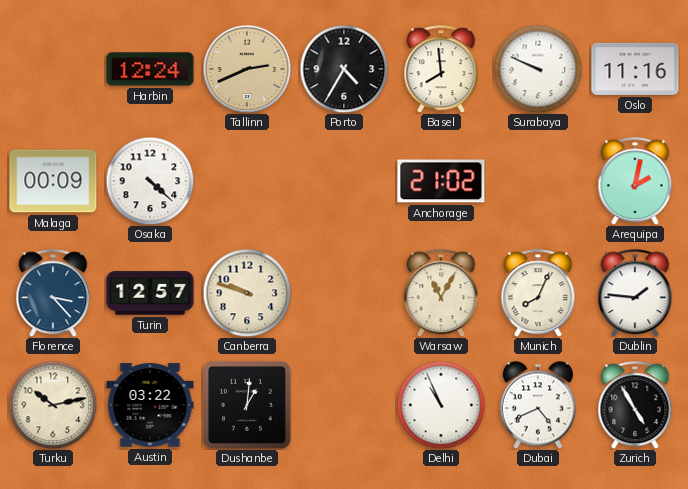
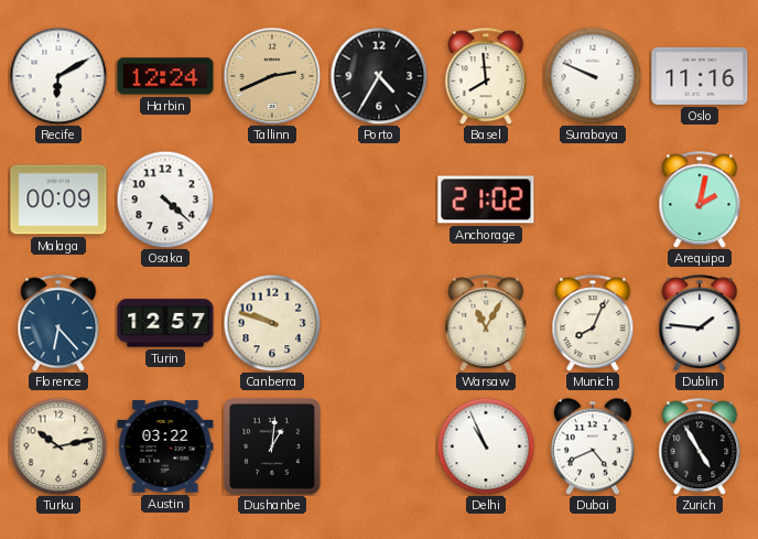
Recife: none -> 6:10
Florence: 3:23 -> 6:23
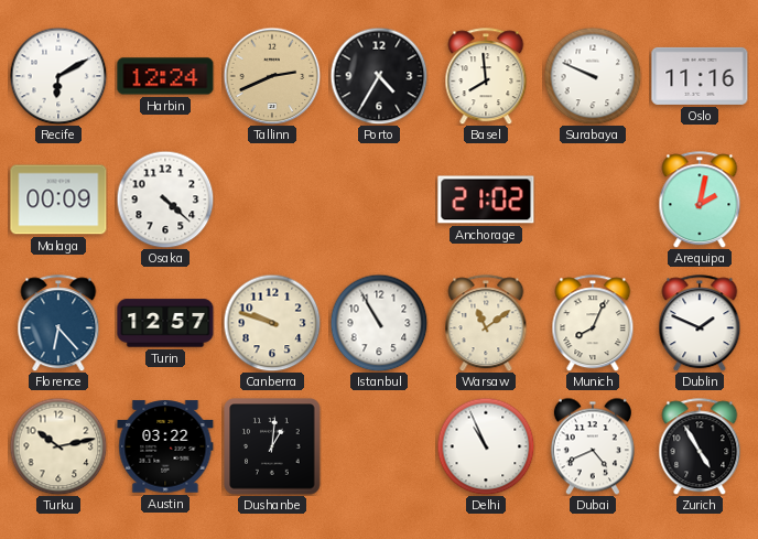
Istanbul: none -> 10:55
Warsaw: 11:05 -> 11:09
Dublin: 1:46 -> 1:49
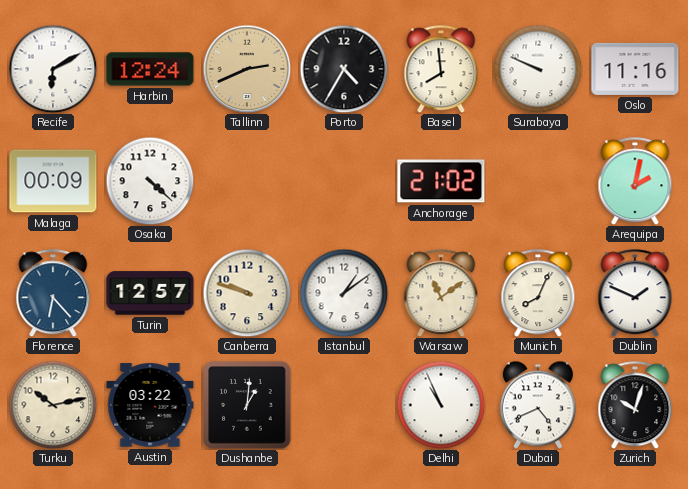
Istanbul: 10:55 -> 1:09
Zurich: 4:55 -> 10:03
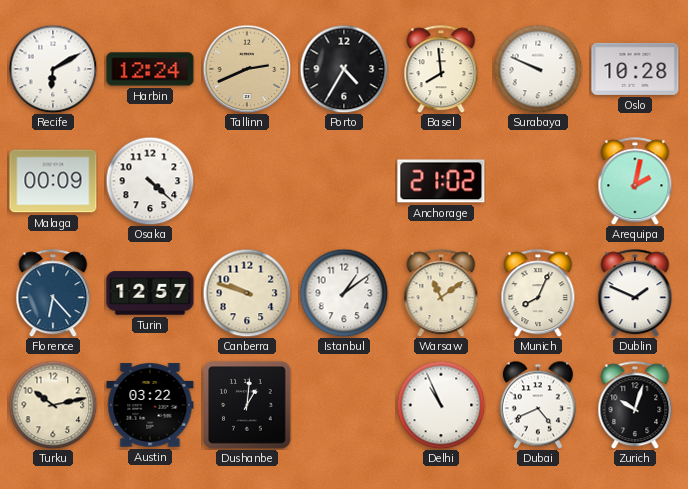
Oslo: 11:16 -> 10:28
